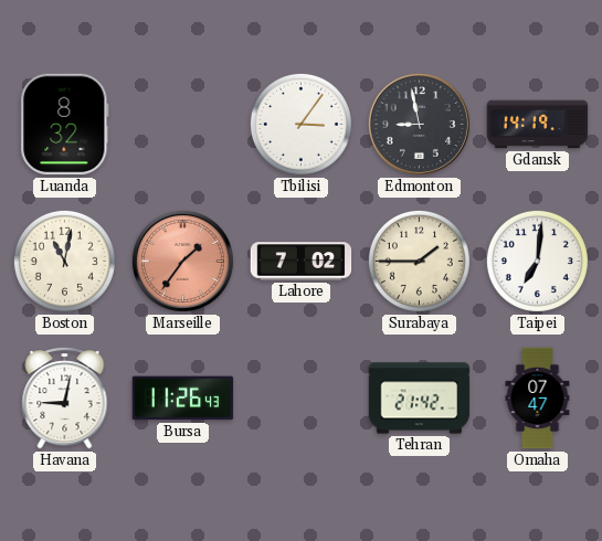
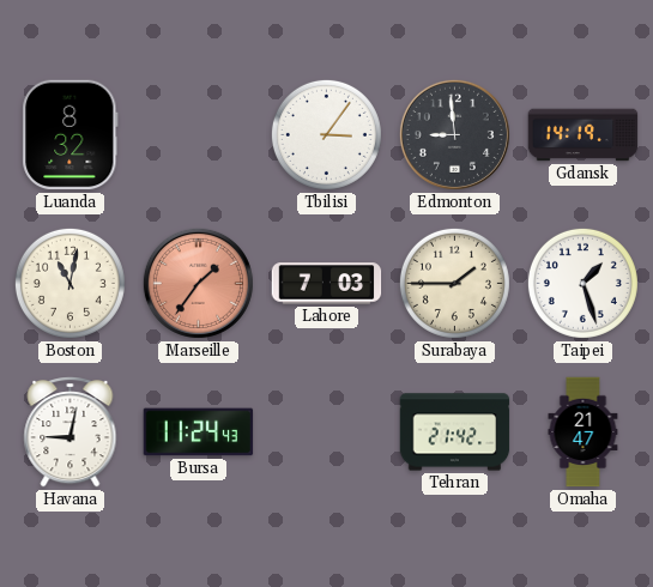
Edmonton: 8:58 -> 8:59
Lahore: 7:02 -> 7:03
Taipei: 7:01 -> 1:27
Bursa: 11:26 -> 11:24
Omaha: 07:47 -> 21:47
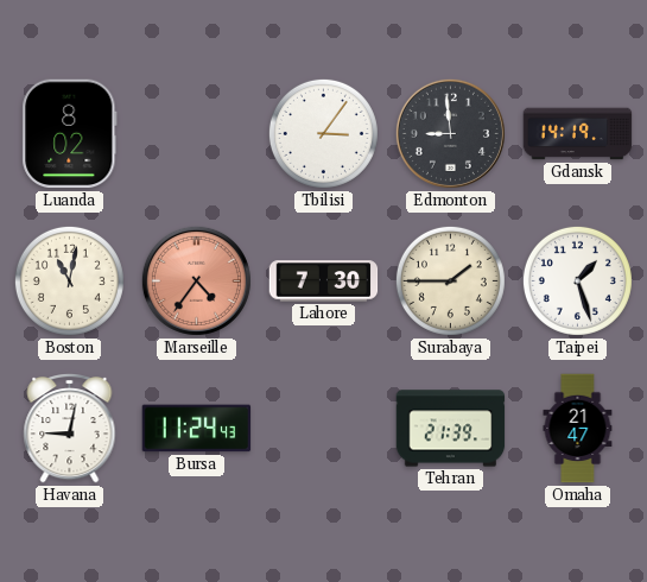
Luanda: 8:32 -> 8:02
Marseille: 1:36 -> 4:36
Lahore: 7:03 -> 7:30
Tehran: 21:42 -> 21:39
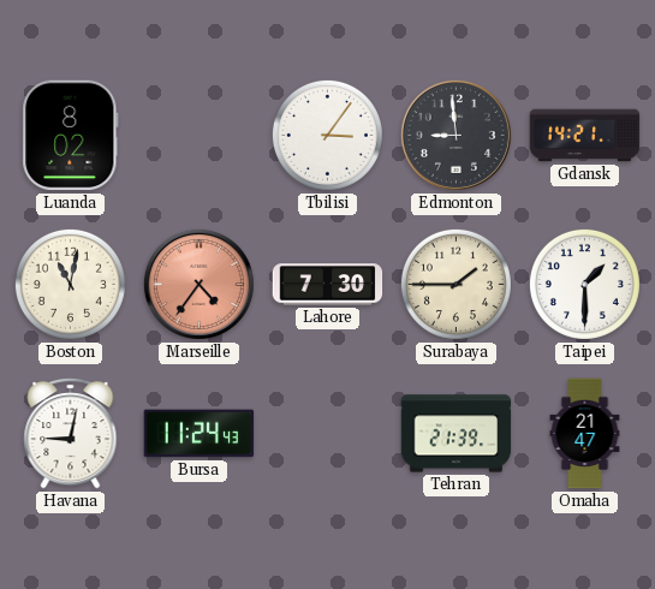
Gdansk: 14:19 -> 14:21
Taipei: 1:27 -> 1:30
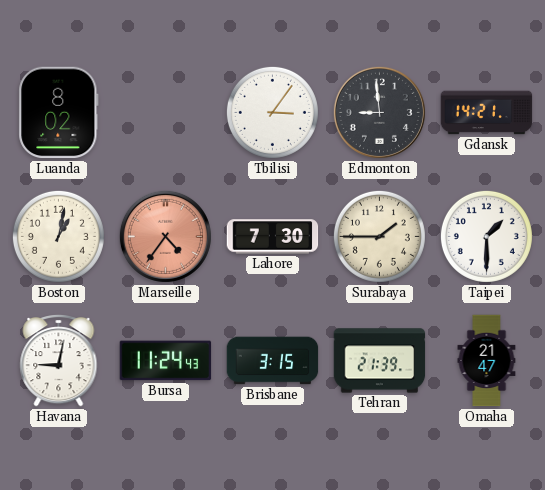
Boston: 11:02 -> 1:02
Brisbane: none -> 3:15
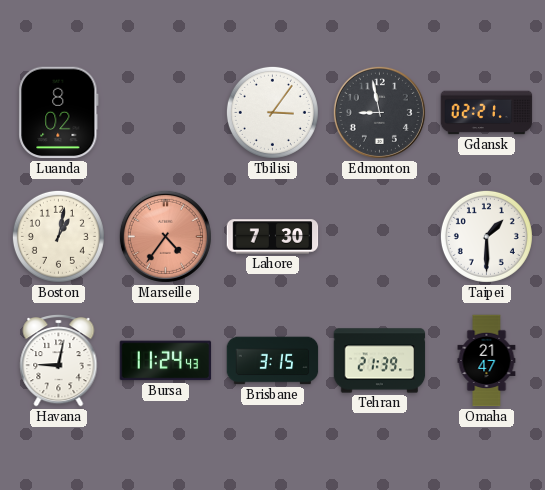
Edmonton: 8:59 -> 8:58
Gdansk: 14:21 -> 02:21
Surabaya: 1:45 -> none
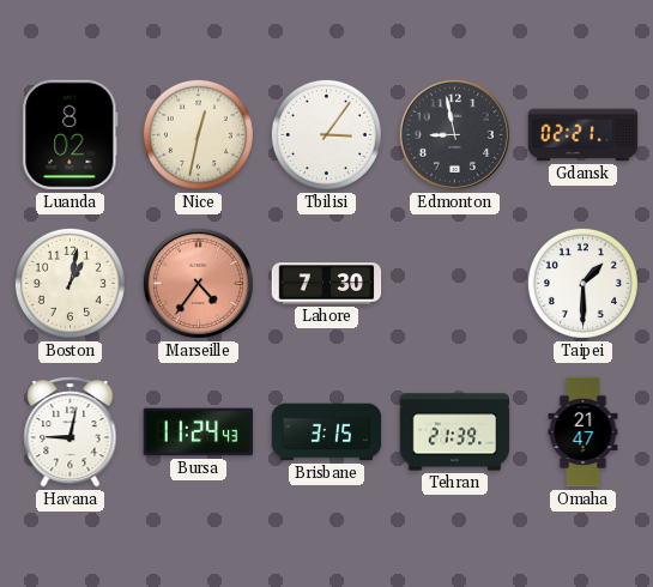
Nice: none -> 12:32
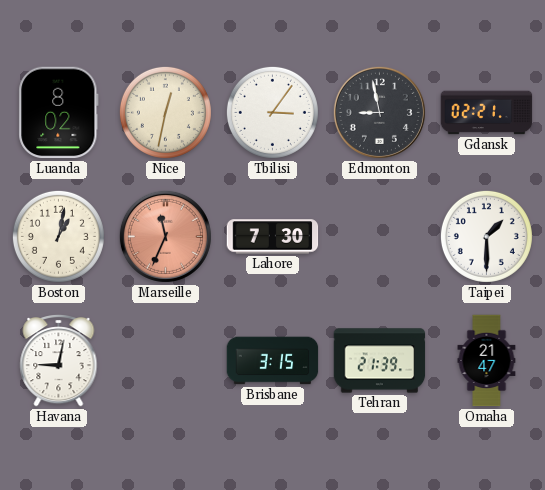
Marseille: 4:36 -> 11:34
Bursa: 11:24 -> none
